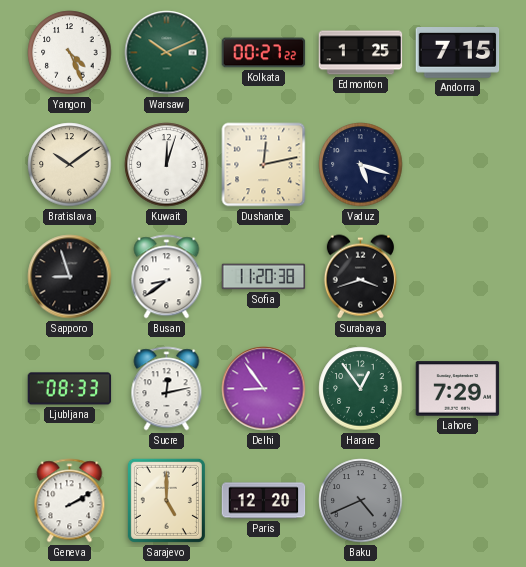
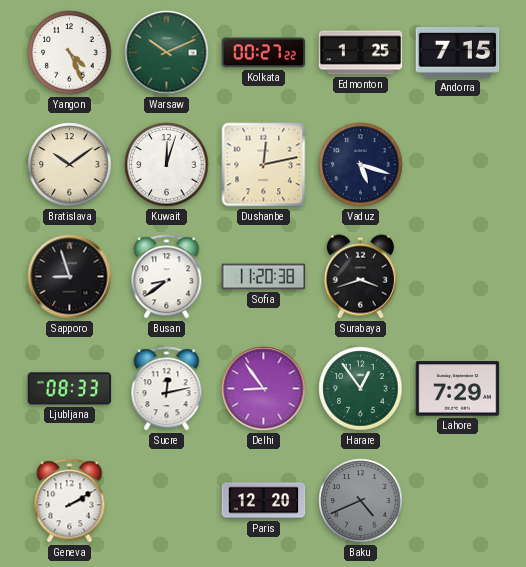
Sarajevo: 5:00 -> none
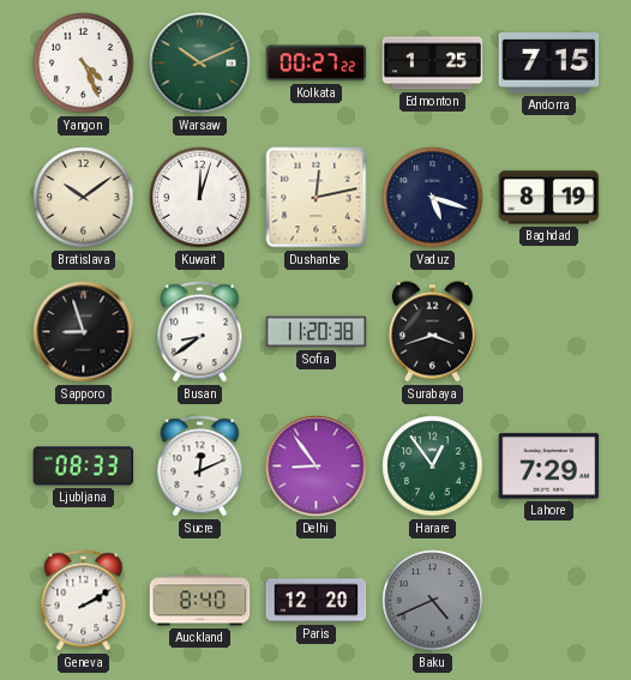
Baghdad: none -> 8:19
Sucre: 12:13 -> 12:11
Auckland: none -> 8:40
